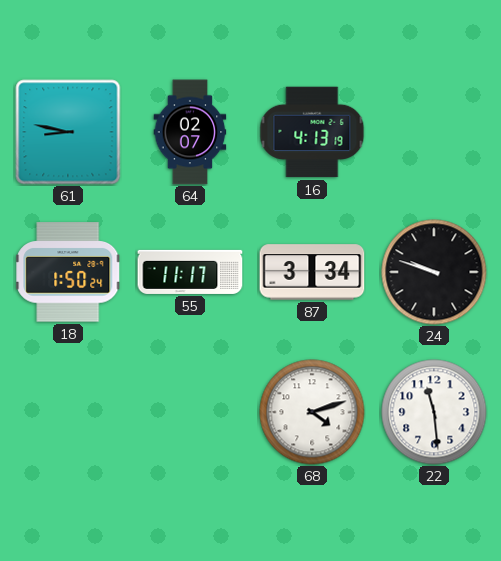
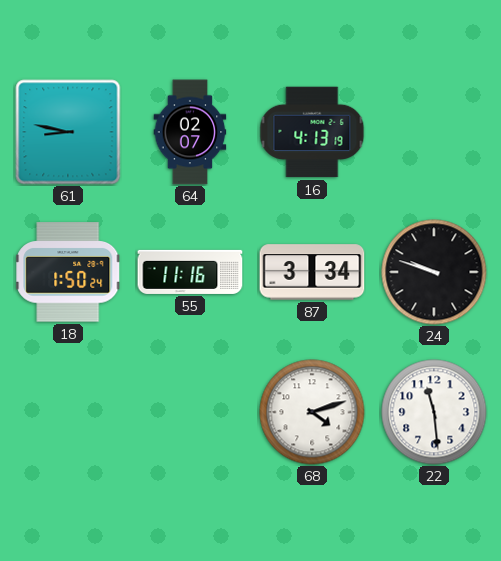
55: 11:17 -> 11:16
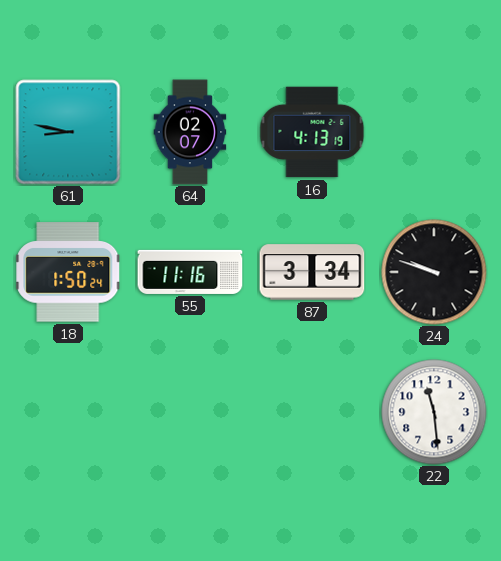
68: 4:12 -> none
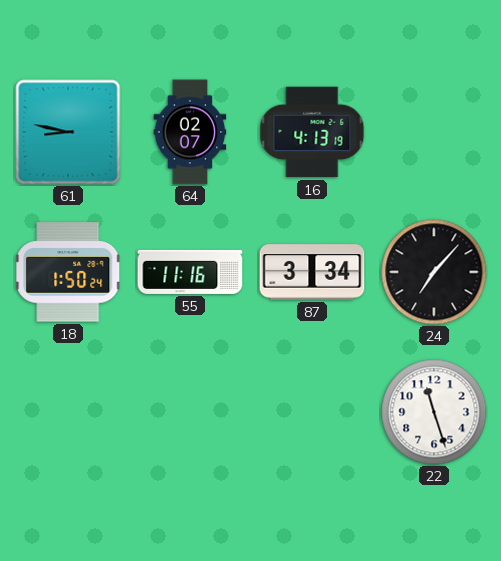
24: 9:48 -> 7:07
22: 11:29 -> 11:27
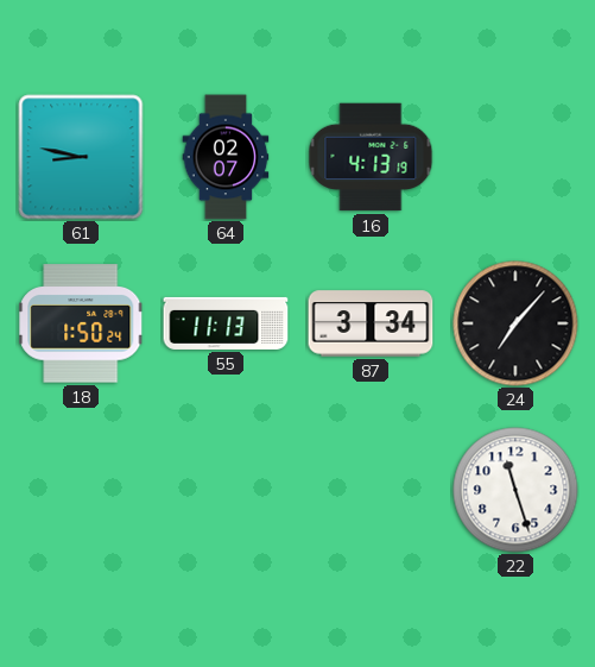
55: 11:16 -> 11:13
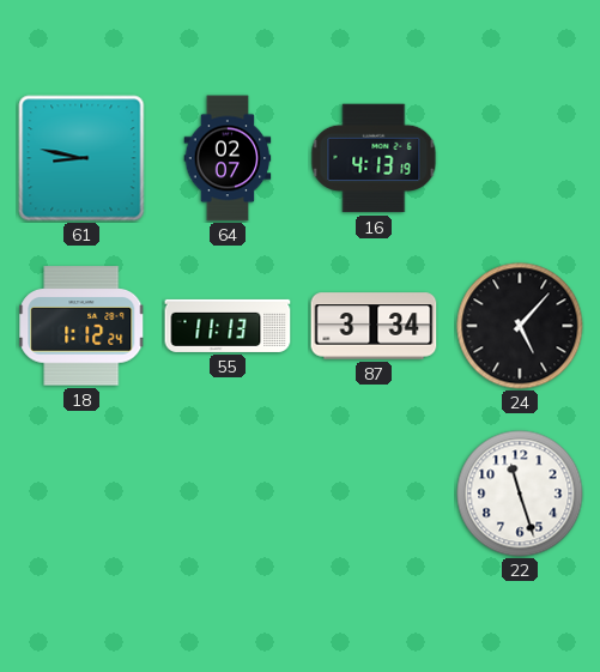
18: 1:50 -> 1:12
24: 7:07 -> 5:07
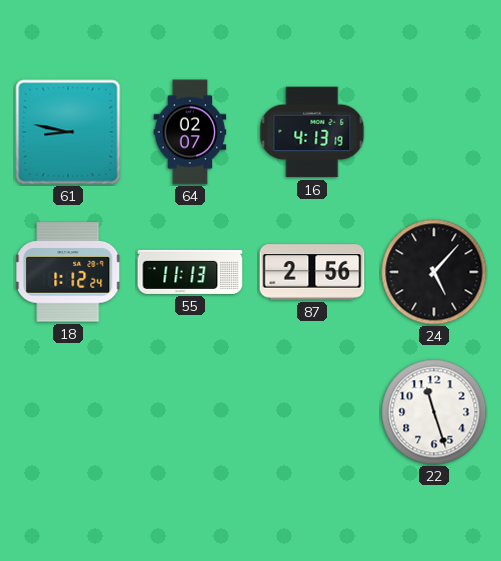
87: 3:34 -> 2:56
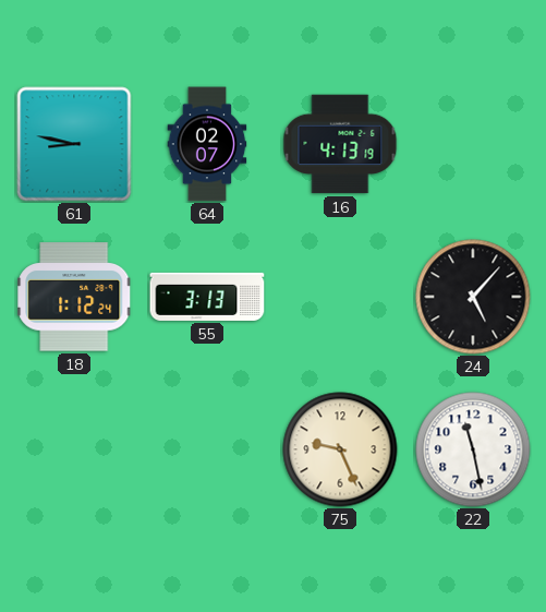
55: 11:13 -> 3:13
87: 2:56 -> none
75: none -> 9:26
22: 11:27 -> 11:28
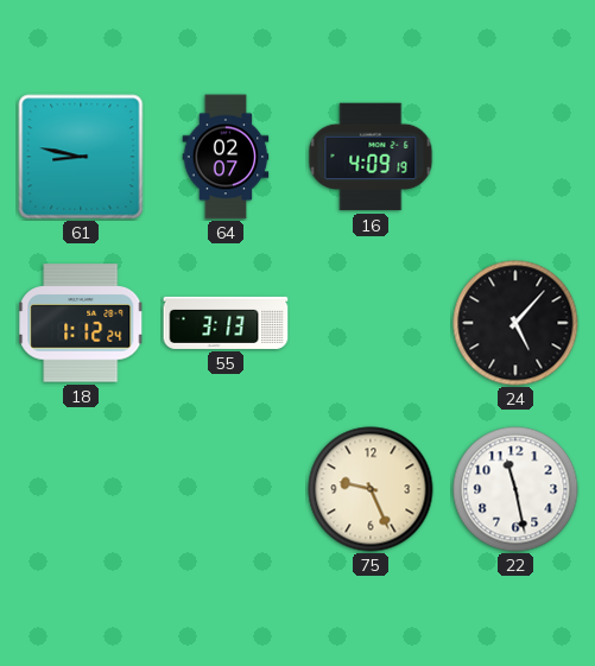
16: 4:13 -> 4:09
